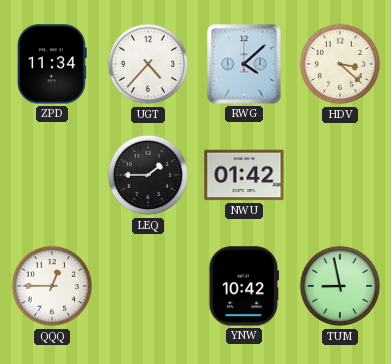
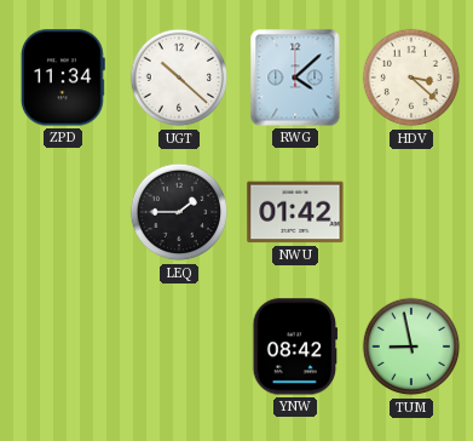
UGT: 4:37 -> 10:22
QQQ: 12:45 -> none
YNW: 10:42 -> 08:42
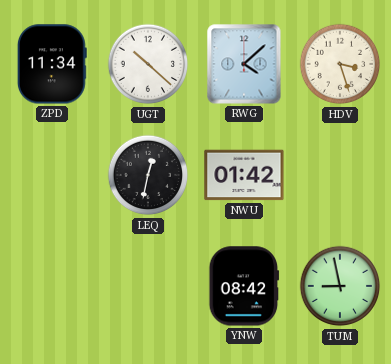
HDV: 3:22 -> 3:27
LEQ: 1:45 -> 12:32
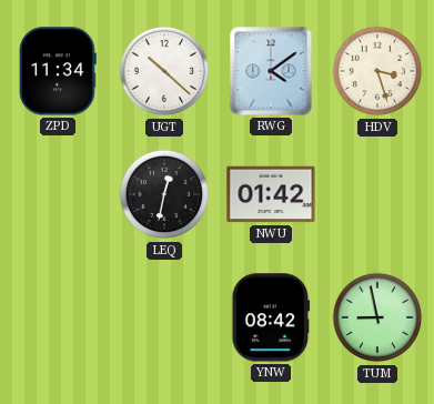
RWG: 4:08 -> 4:09
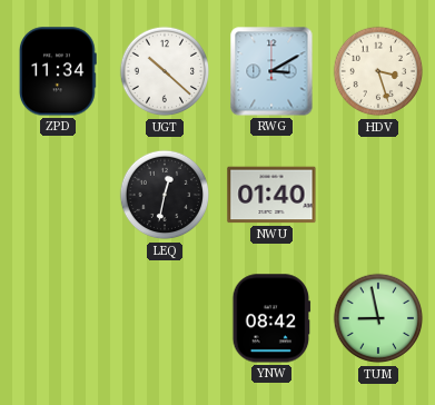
RWG: 4:09 -> 3:10
NWU: 01:42 -> 01:40
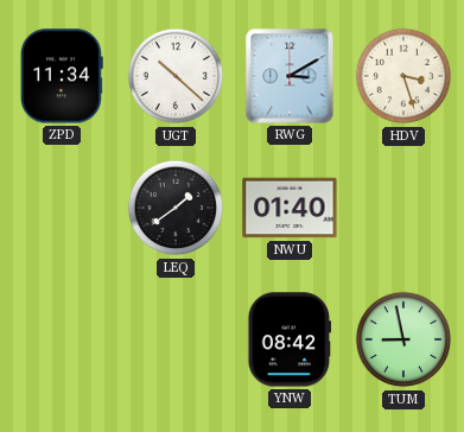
LEQ: 12:32 -> 1:39
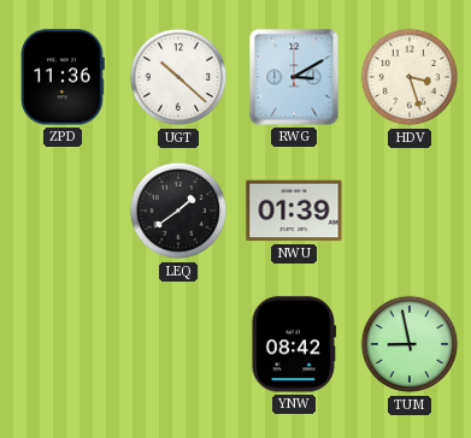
ZPD: 11:34 -> 11:36
NWU: 01:40 -> 01:39
